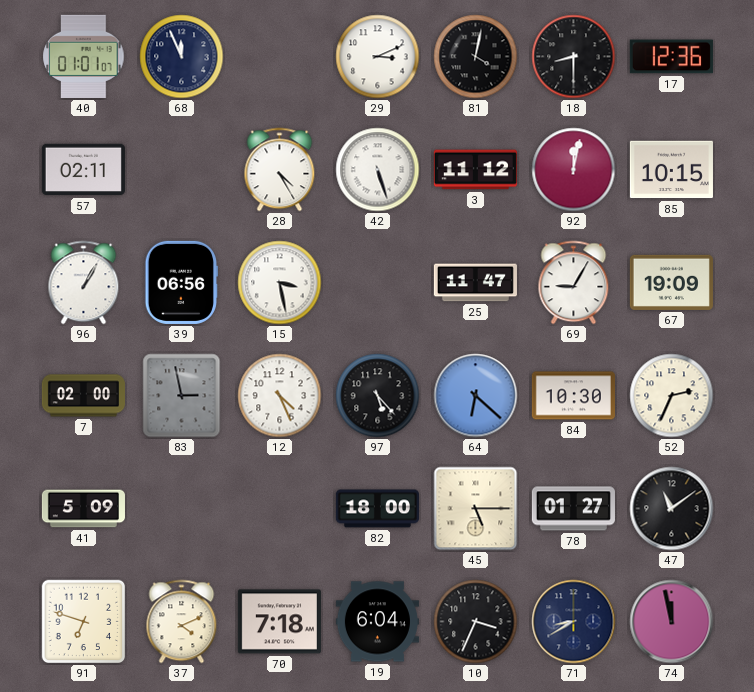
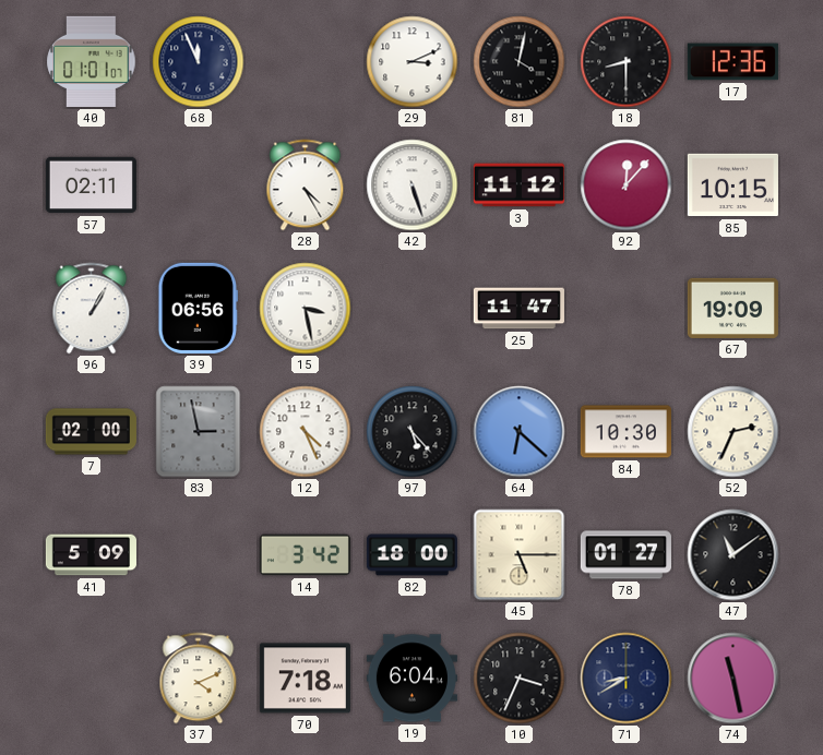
92: 12:02 -> 12:07
69: 9:05 -> none
14: none -> 3:42
91: 6:48 -> none
74: 11:58 -> 11:28
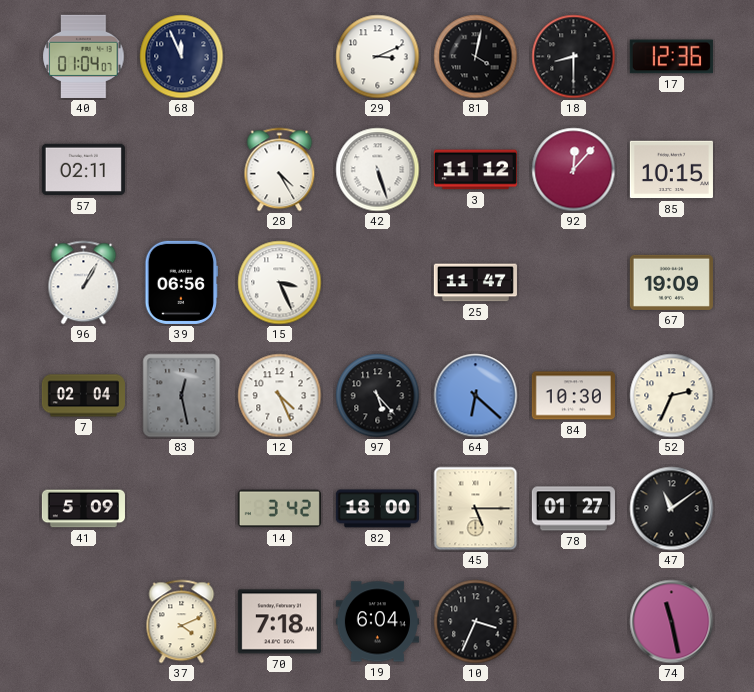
40: 01:01 -> 01:04
15: 3:28 -> 3:26
7: 02:00 -> 02:04
83: 2:58 -> 12:28
71: 8:40 -> none
